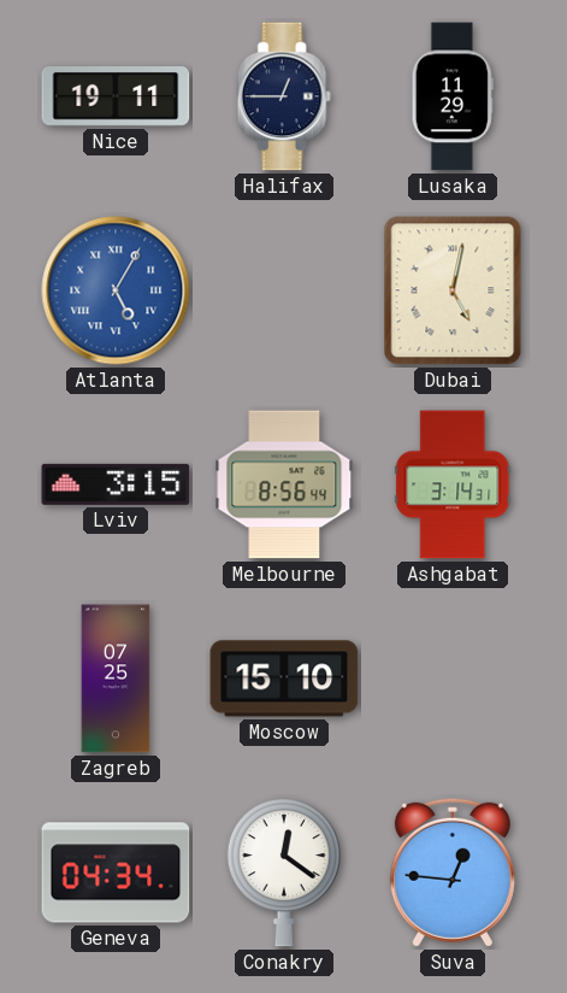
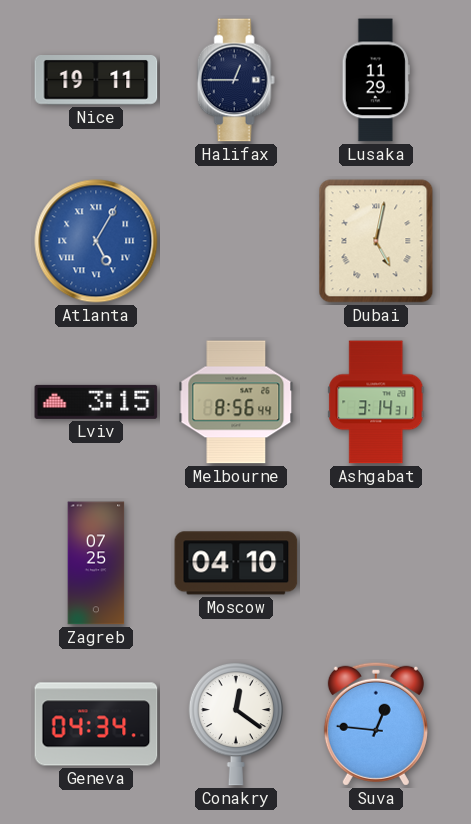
Moscow: 15:10 -> 04:10
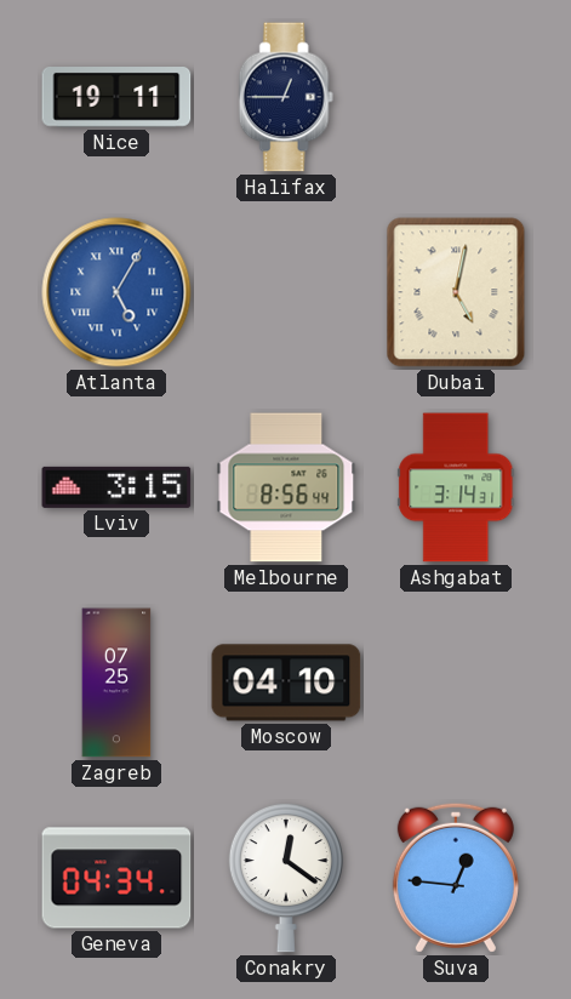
Lusaka: 11:29 -> none
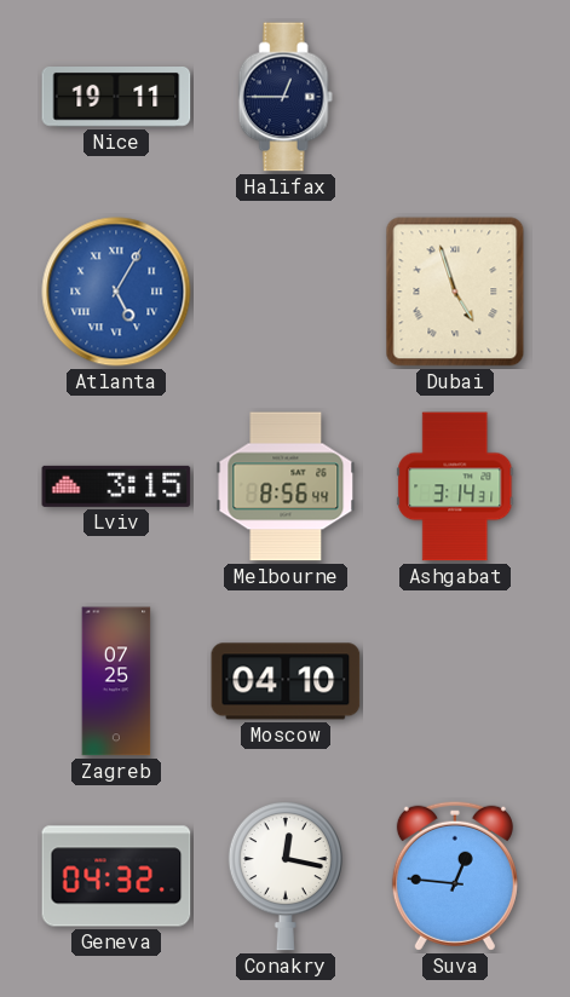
Dubai: 5:02 -> 4:57
Geneva: 04:34 -> 04:32
Conakry: 12:21 -> 12:17
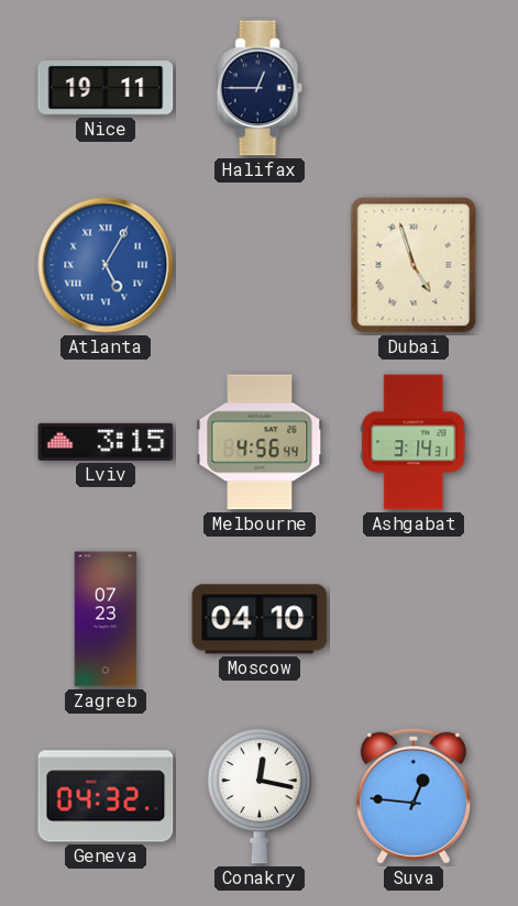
Melbourne: 8:56 -> 4:56
Zagreb: 07:25 -> 07:23
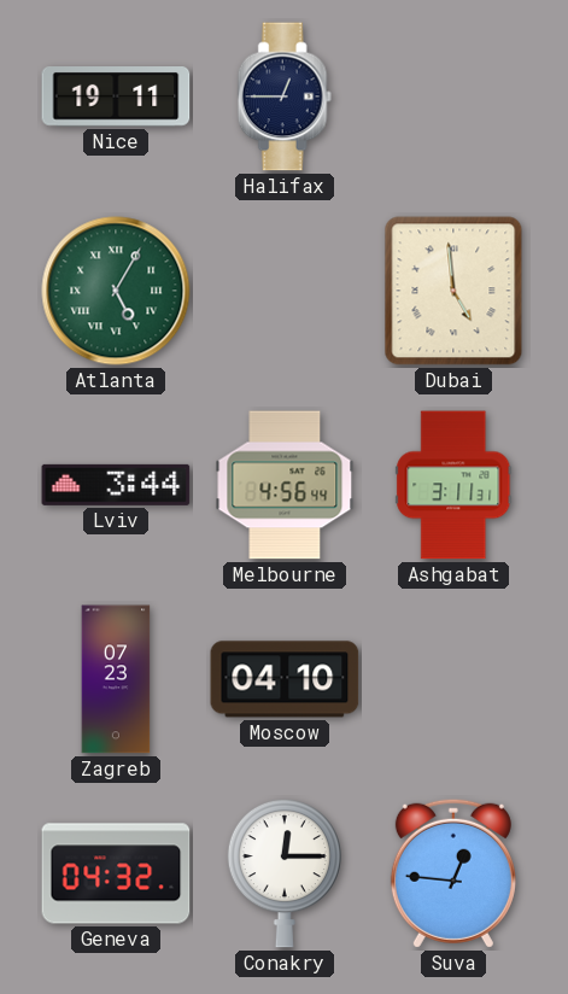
Atlanta dial: blue -> green
Dubai: 4:57 -> 4:59
Lviv: 3:15 -> 3:44
Ashgabat: 3:14 -> 3:11
Conakry: 12:17 -> 12:15
